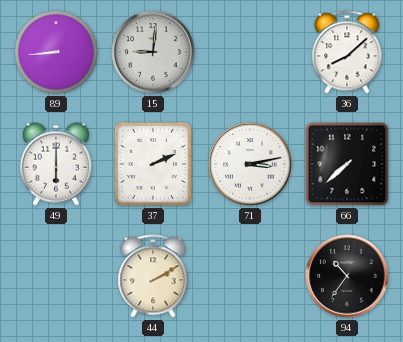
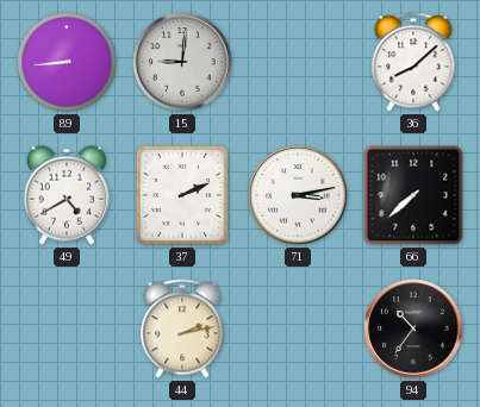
49: 6:00 -> 4:40
44: 2:10 -> 2:13
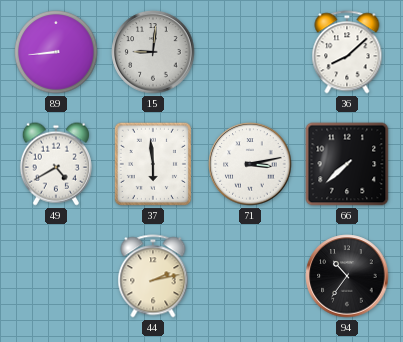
37: 2:11 -> 5:59
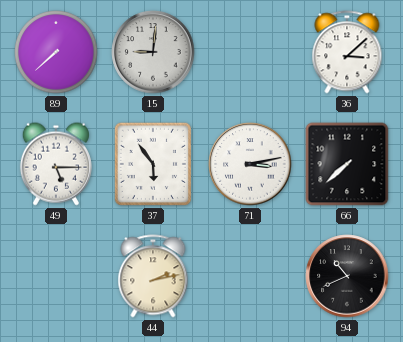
89: 8:44 -> 7:38
36: 8:08 -> 3:08
49: 4:40 -> 5:15
37: 5:59 -> 5:54
94: 10:36 -> 10:41
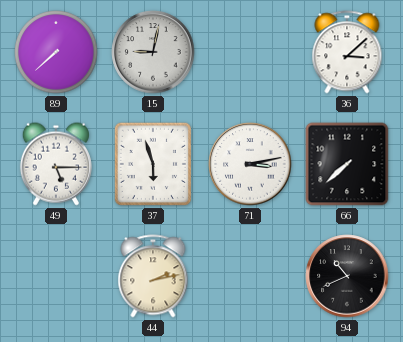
15: 9:01 -> 9:02
37: 5:54 -> 5:57
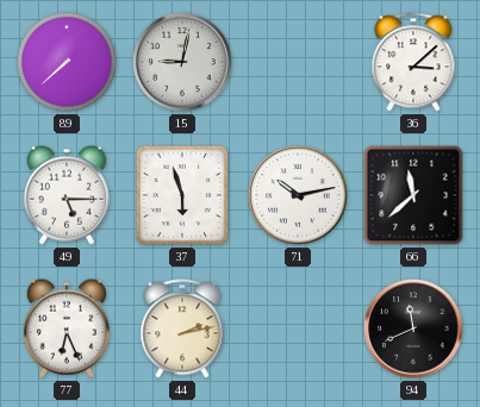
71: 3:13 -> 10:13
66: 7:38 -> 11:38
77: none -> 6:26
94: 10:41 -> 11:41
